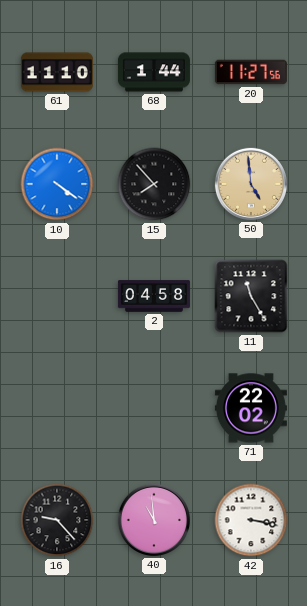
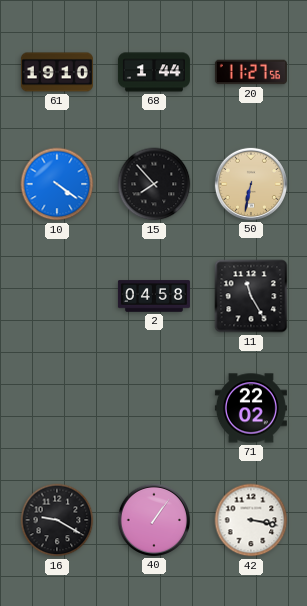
61: 11:10 -> 19:10
50: 4:59 -> 6:32
16: 9:23 -> 9:20
40: 10:59 -> 1:06
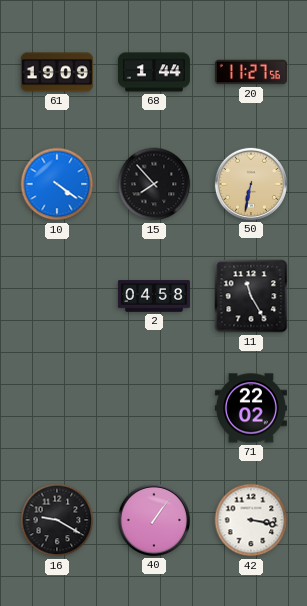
61: 19:10 -> 19:09
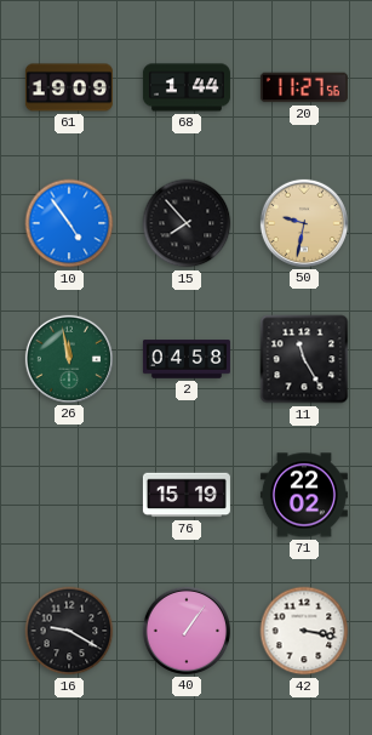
10: 4:21 -> 4:54
50: 6:32 -> 9:32
26: none -> 11:58
76: none -> 15:19
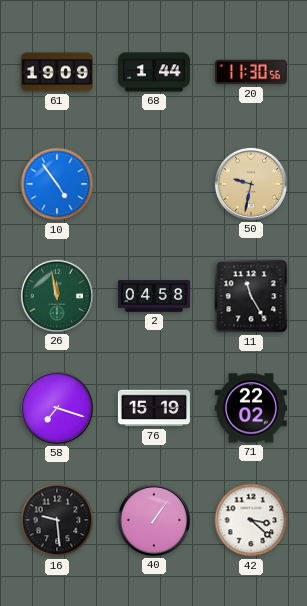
20: 11:27 -> 11:30
15: 7:53 -> none
58: none -> 7:18
16: 9:20 -> 9:29
42: 3:17 -> 3:22
